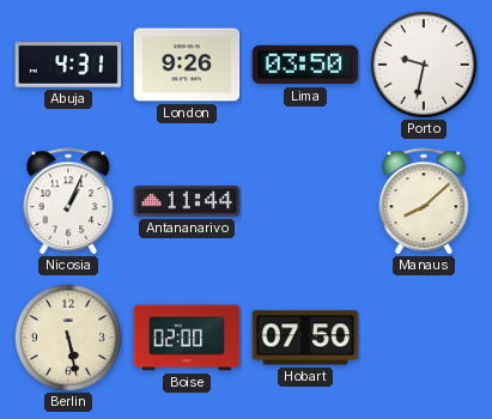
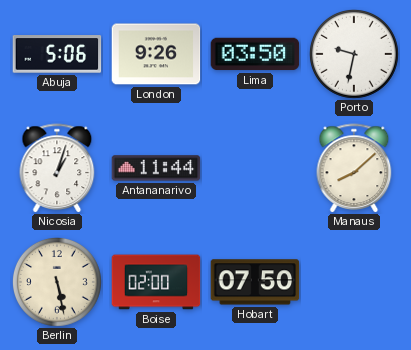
Abuja: 4:31 -> 5:06
Nicosia: 1:04 -> 1:03
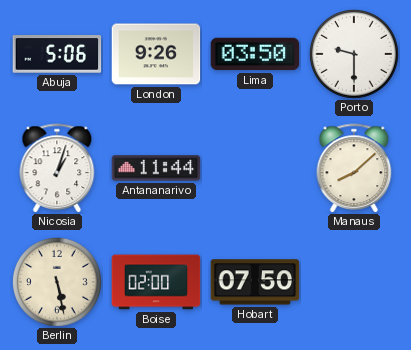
Porto: 9:32 -> 9:30
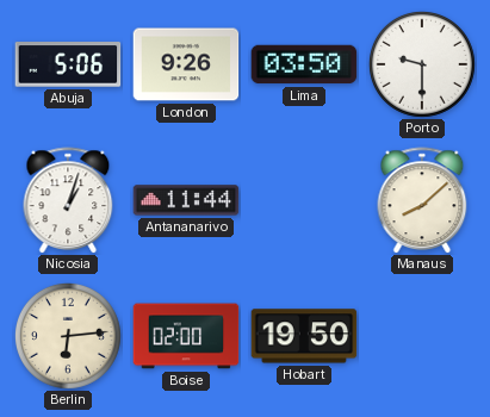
Berlin: 5:28 -> 6:14
Hobart: 07:50 -> 19:50
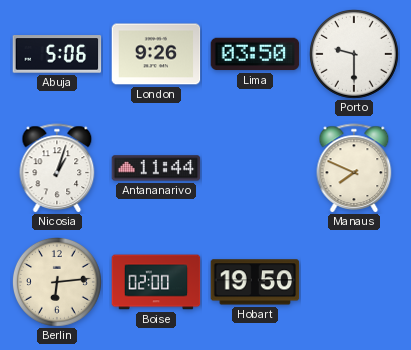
Manaus: 8:08 -> 7:49
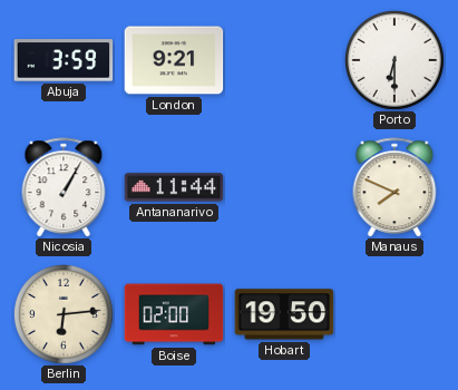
Abuja: 5:06 -> 3:59
London: 9:26 -> 9:21
Lima: 03:50 -> none
Porto: 9:30 -> 6:30
Nicosia: 1:03 -> 1:05
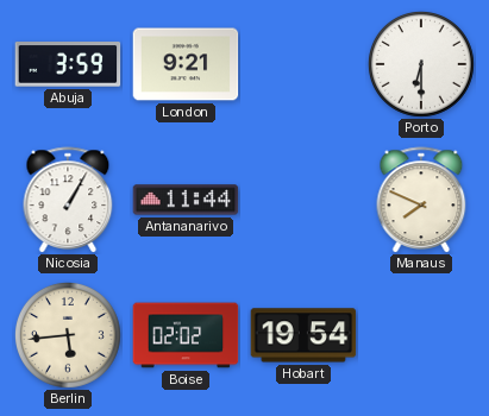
Berlin: 6:14 -> 5:44
Boise: 02:00 -> 02:02
Hobart: 19:50 -> 19:54
